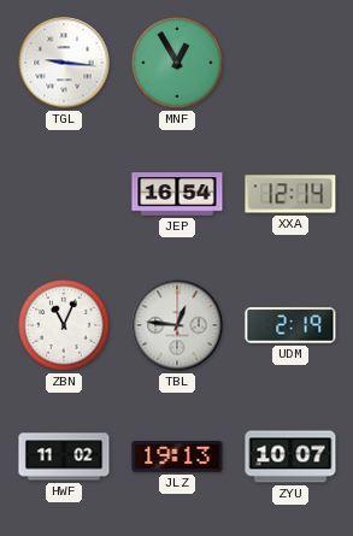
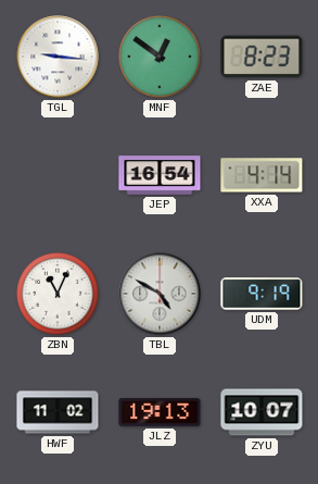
MNF: 12:55 -> 12:51
ZAE: none -> 8:23
XXA: 12:14 -> 4:14
TBL: 12:46 -> 4:50
UDM: 2:19 -> 9:19
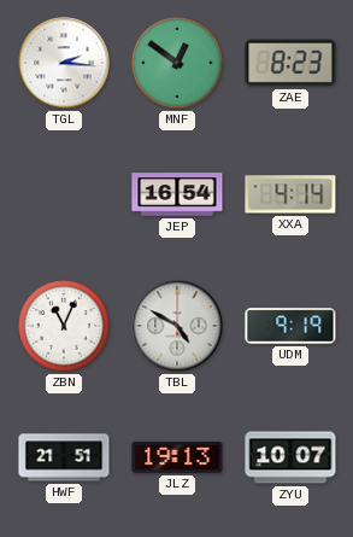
TGL: 9:16 -> 2:16
HWF: 11:02 -> 21:51
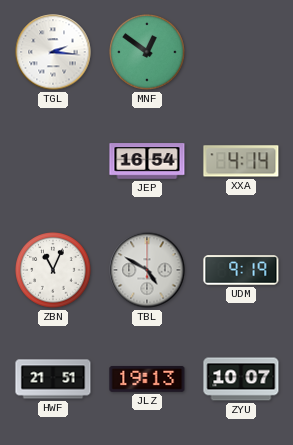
ZAE: 8:23 -> none
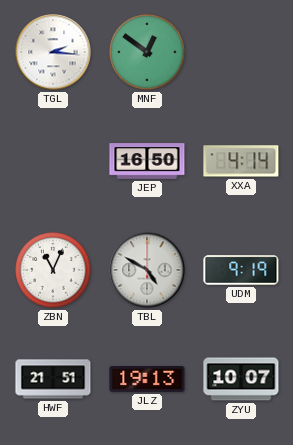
JEP: 16:54 -> 16:50
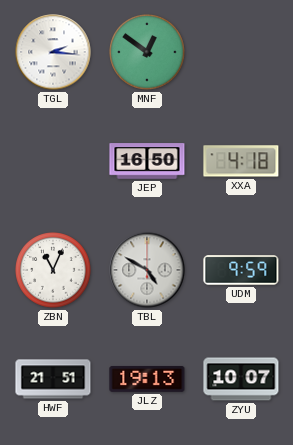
XXA: 4:14 -> 4:18
UDM: 9:19 -> 9:59
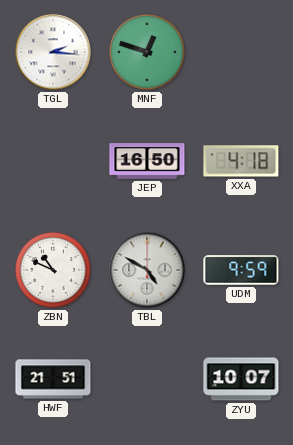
MNF: 12:51 -> 12:48
ZBN: 11:04 -> 10:49
JLZ: 19:13 -> none
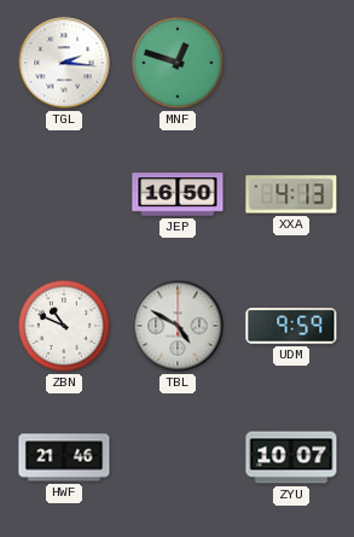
XXA: 4:18 -> 4:13
HWF: 21:51 -> 21:46
